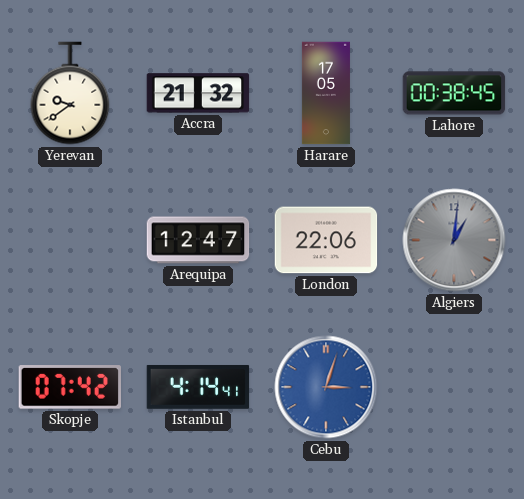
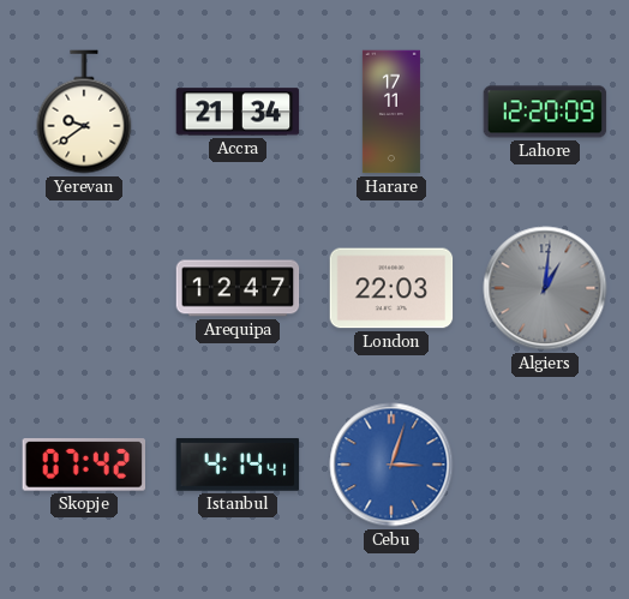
Accra: 21:32 -> 21:34
Harare: 17:05 -> 17:11
Lahore: 00:38 -> 12:20
London: 22:06 -> 22:03
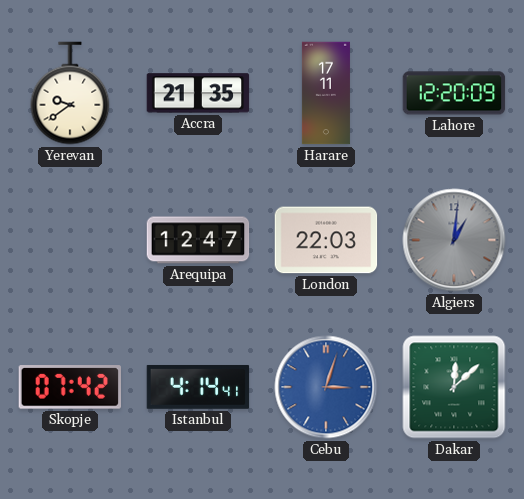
Accra: 21:34 -> 21:35
Dakar: none -> 12:08
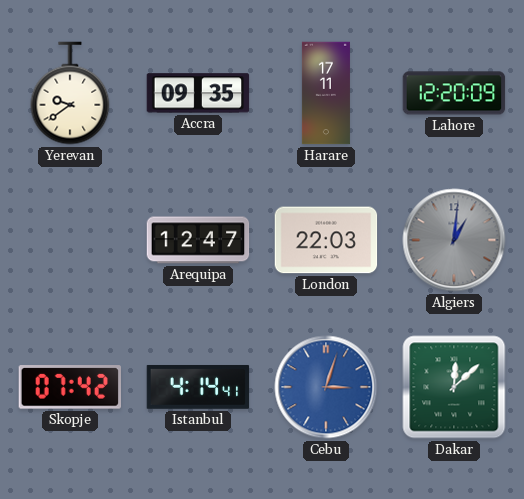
Accra: 21:35 -> 09:35
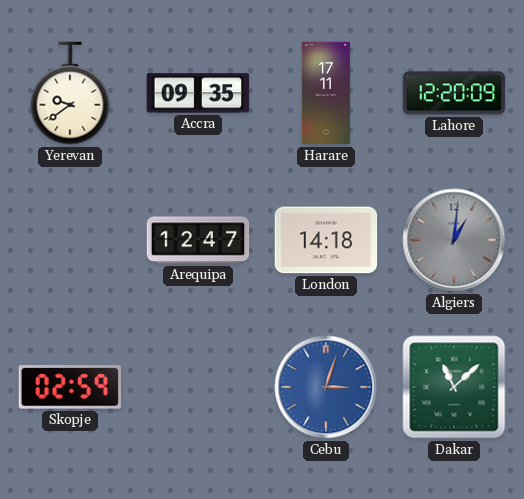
London: 22:03 -> 14:18
Skopje: 07:42 -> 02:59
Istanbul: 4:14 -> none
Dakar: 12:08 -> 11:08
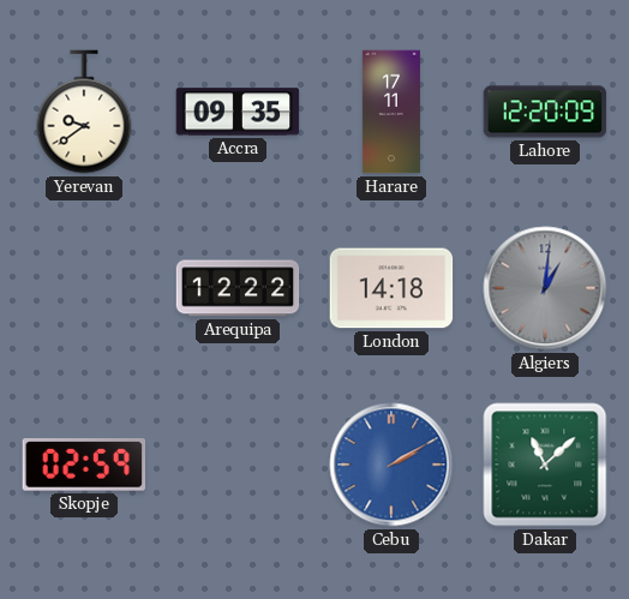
Arequipa: 12:47 -> 12:22
Cebu: 3:03 -> 2:10
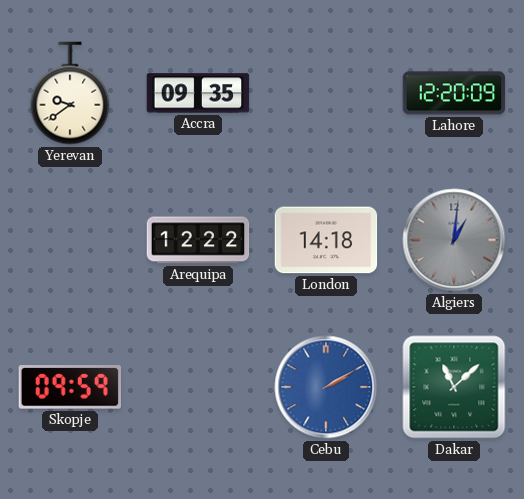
Harare: 17:11 -> none
Skopje: 02:59 -> 09:59
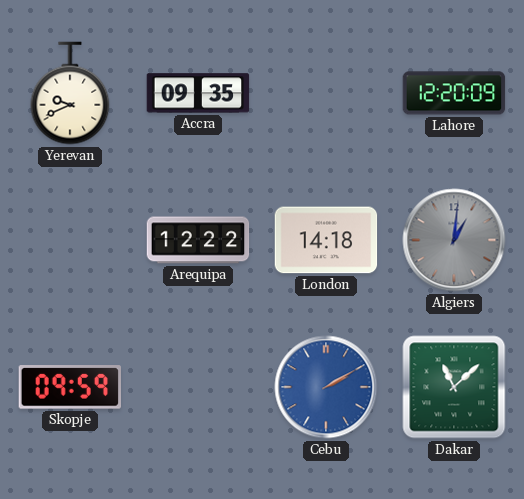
Yerevan: 9:39 -> 9:41
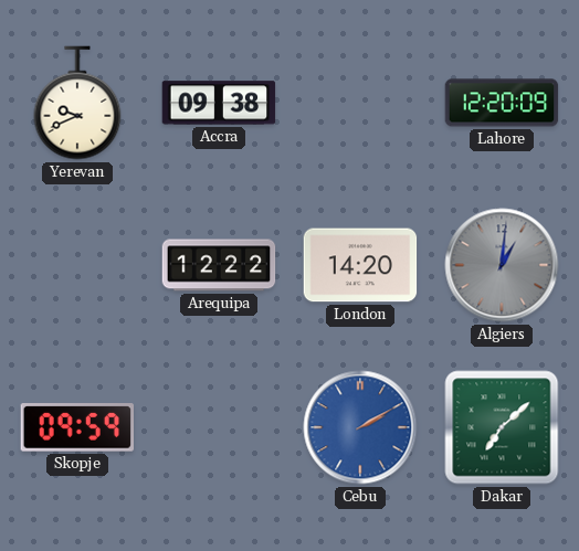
Accra: 09:35 -> 09:38
London: 14:18 -> 14:20
Dakar: 11:08 -> 7:08
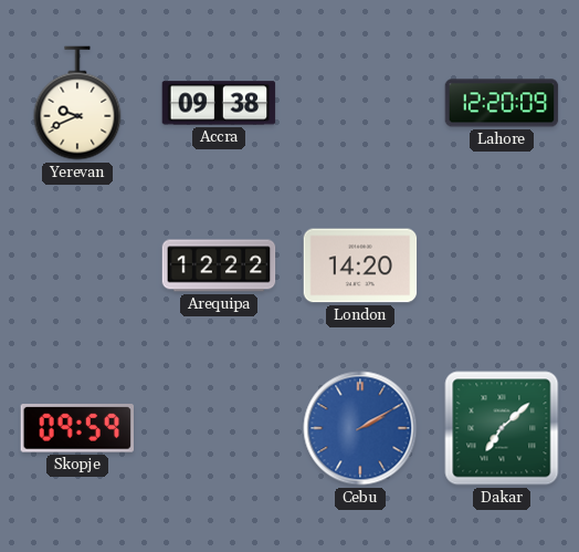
Algiers: 1:01 -> none
